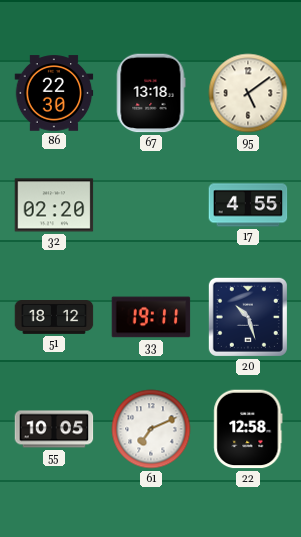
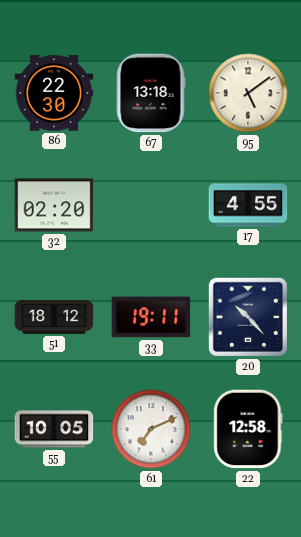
20: 10:27 -> 10:23
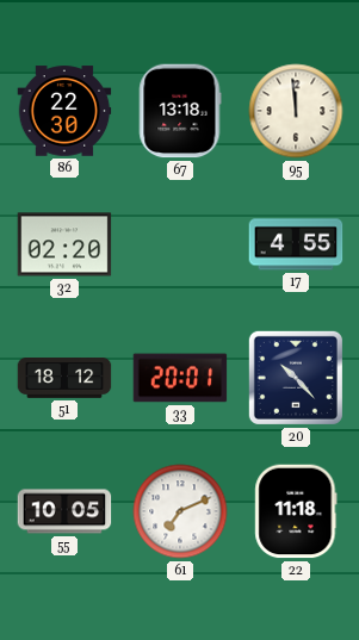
95: 5:09 -> 11:59
33: 19:11 -> 20:01
22: 12:58 -> 11:18
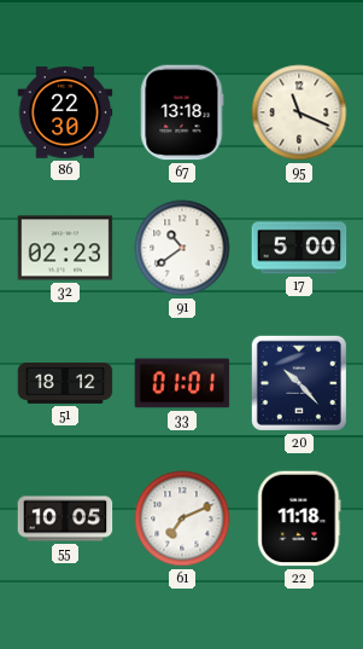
95: 11:59 -> 11:19
32: 02:20 -> 02:23
91: none -> 10:39
17: 4:55 -> 5:00
33: 20:01 -> 01:01
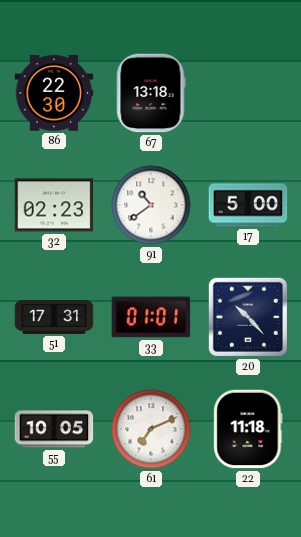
95: 11:19 -> none
51: 18:12 -> 17:31
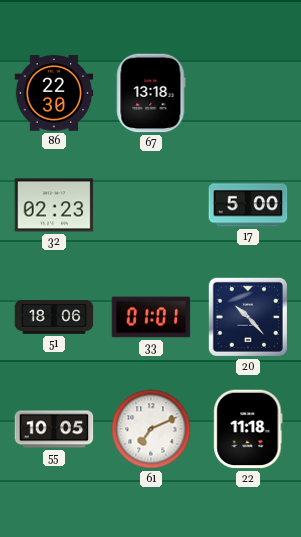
91: 10:39 -> none
51: 17:31 -> 18:06
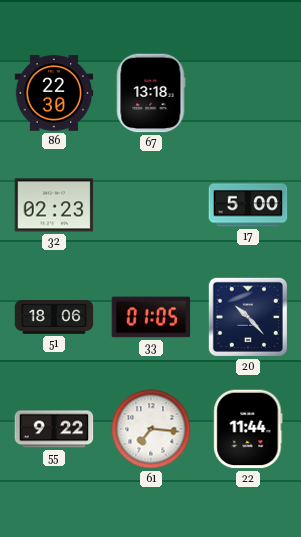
33: 01:01 -> 01:05
55: 10:05 -> 9:22
61: 7:11 -> 7:16
22: 11:18 -> 11:44
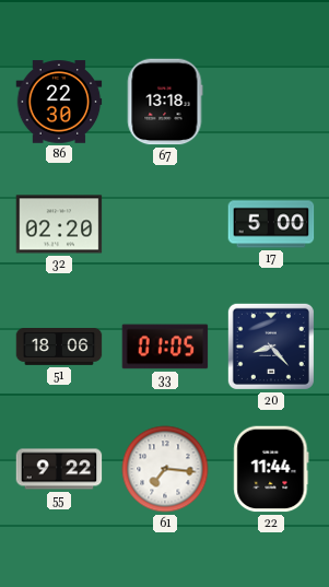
32: 02:23 -> 02:20
20: 10:23 -> 8:23
